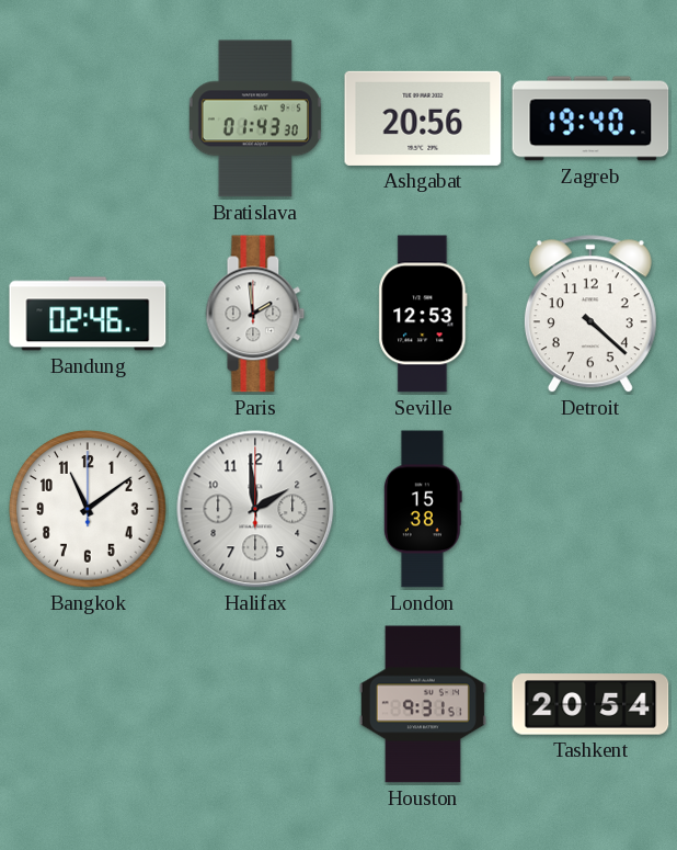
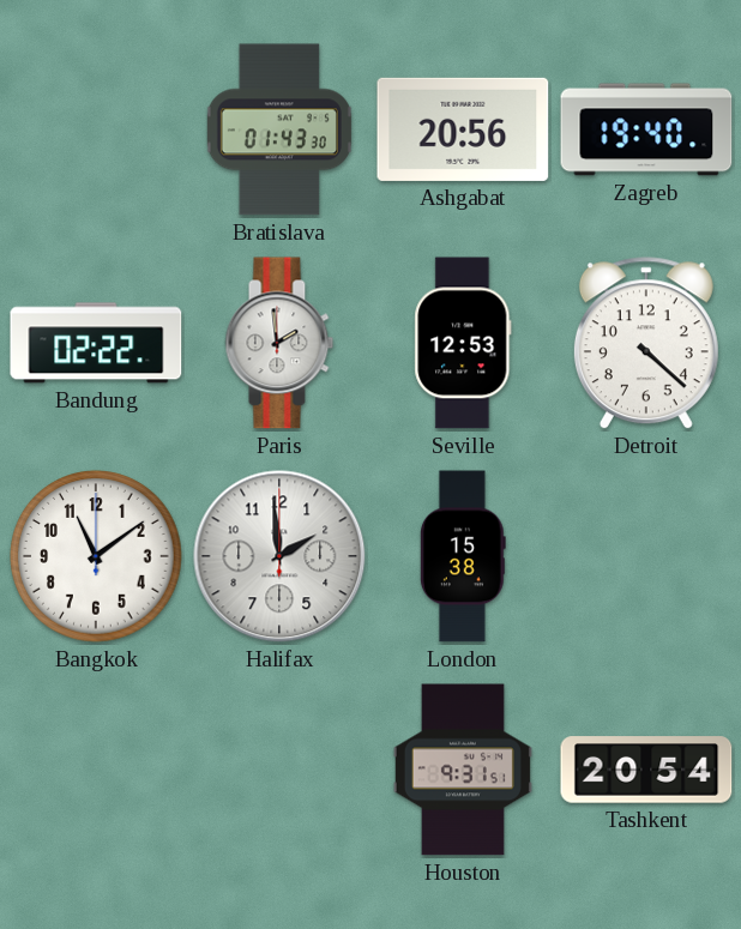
Bandung: 02:46 -> 02:22
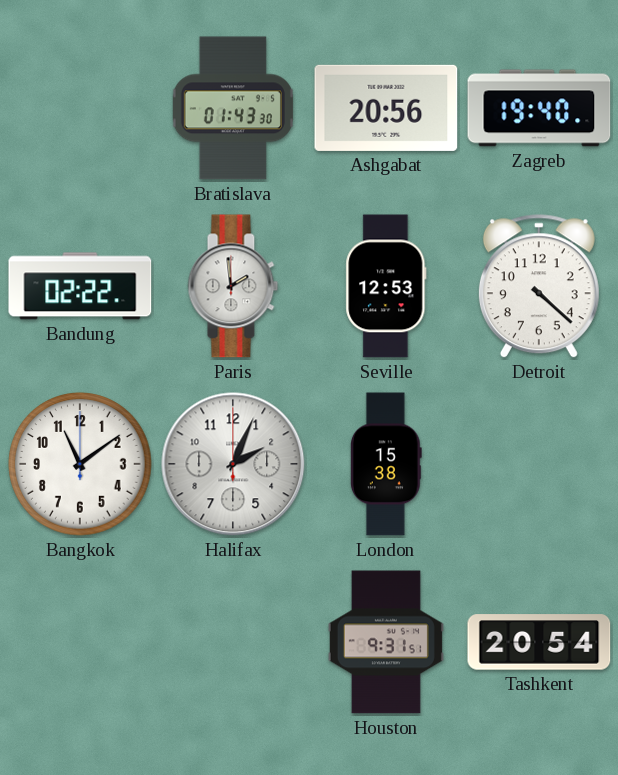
Halifax: 1:59 -> 2:04
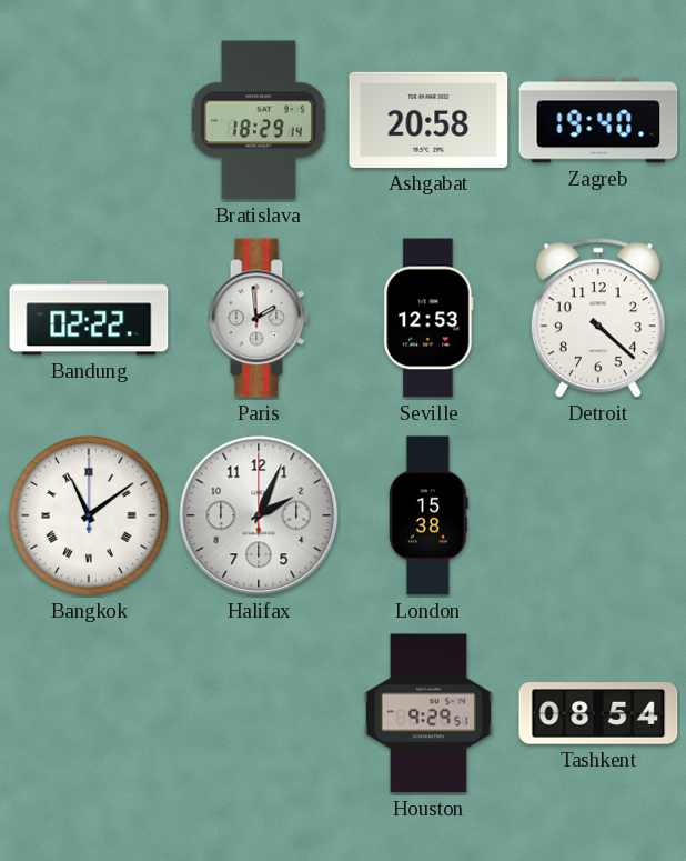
Bratislava: 01:43 -> 18:29
Ashgabat: 20:56 -> 20:58
Bangkok numerals: Arabic -> Roman
Houston: 9:31 -> 9:29
Tashkent: 20:54 -> 08:54
